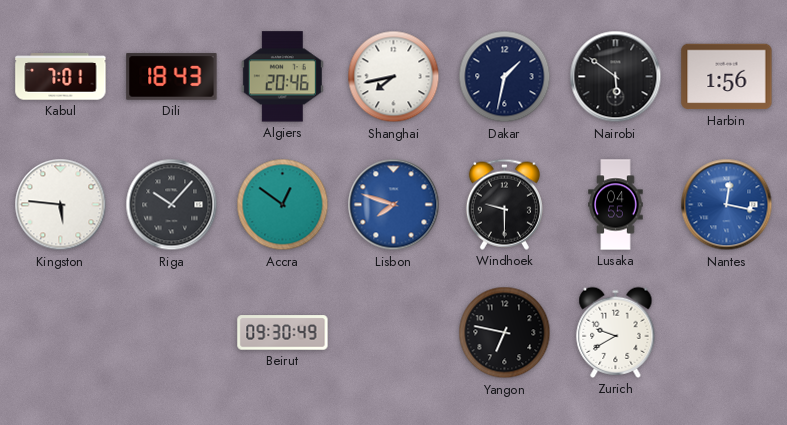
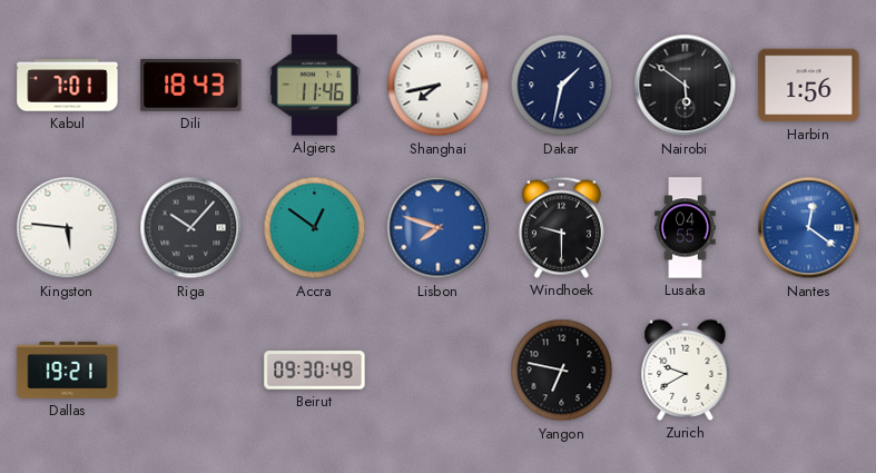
Algiers: 20:46 -> 11:46
Nantes: 12:17 -> 12:21
Dallas: none -> 19:21
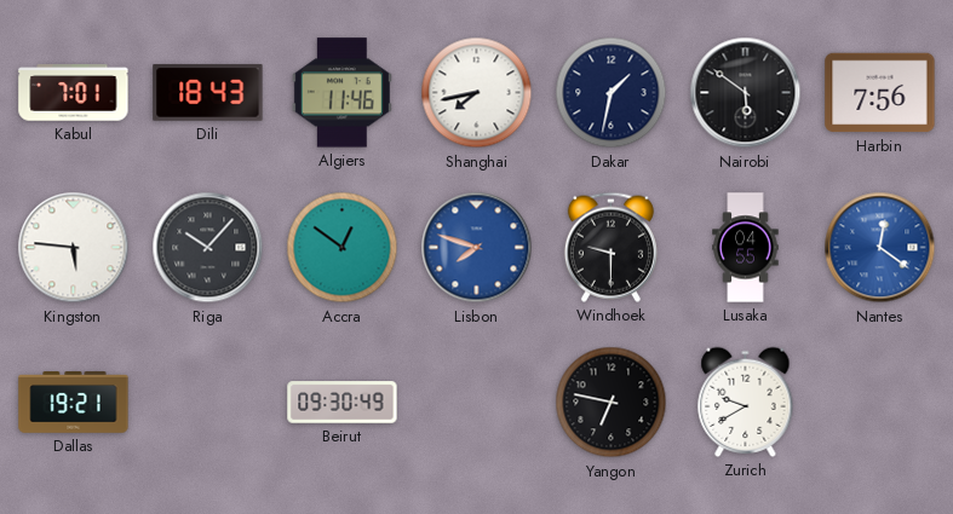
Harbin: 1:56 -> 7:56
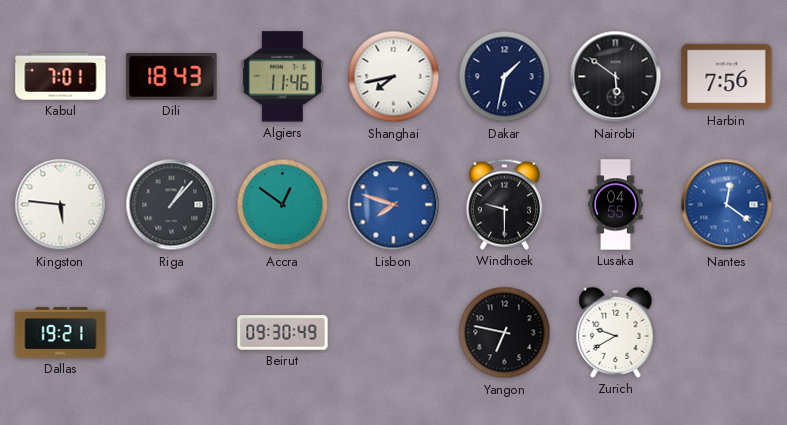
Riga: 10:07 -> 1:07
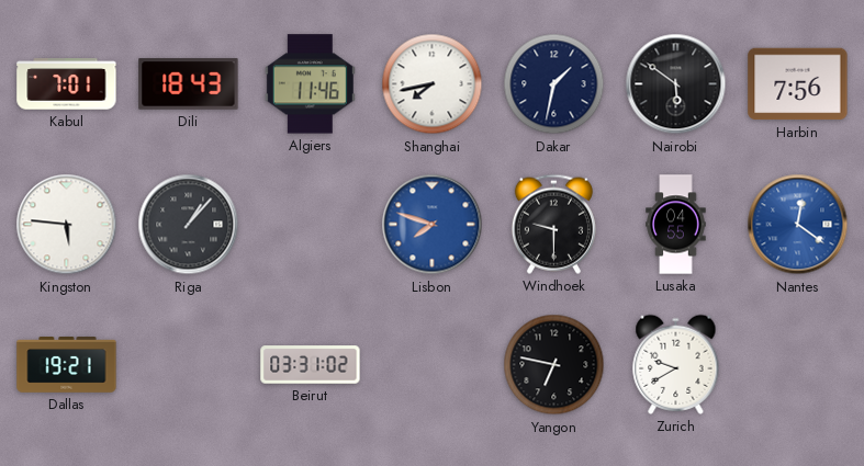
Accra: 12:51 -> none
Beirut: 09:30 -> 03:31
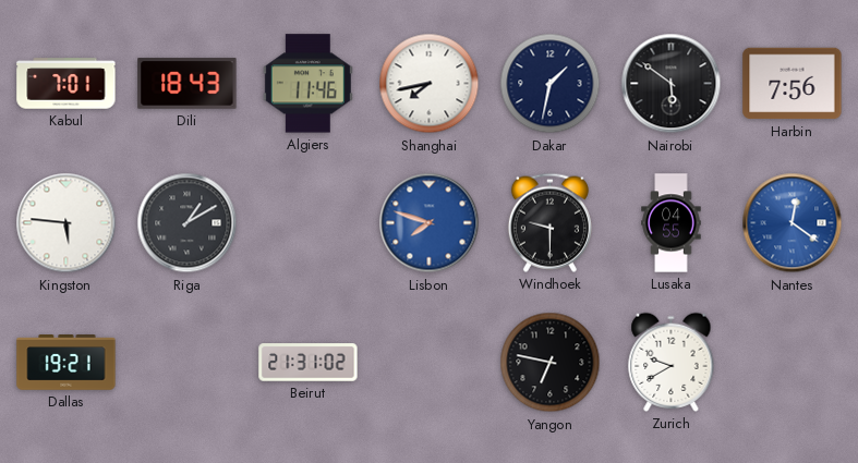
Riga: 1:07 -> 1:10
Beirut: 03:31 -> 21:31
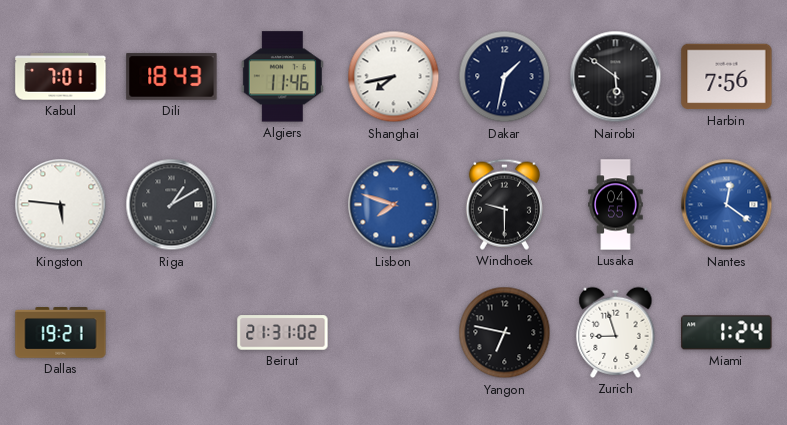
Zurich: 9:40 -> 8:57
Miami: none -> 1:24
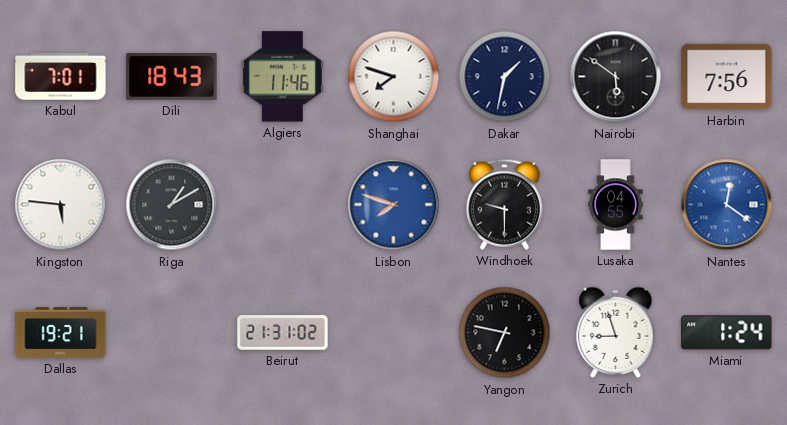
Shanghai: 7:43 -> 7:48
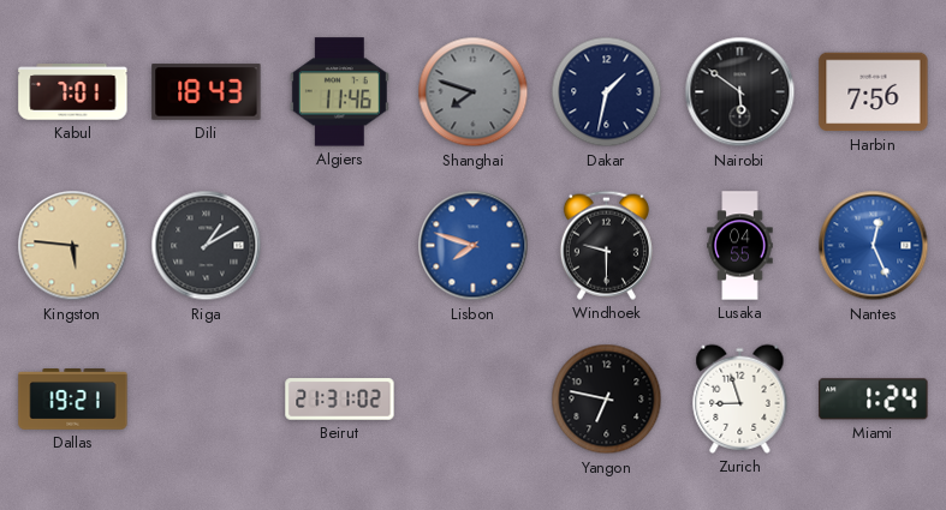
Shanghai dial: white -> grey
Kingston dial: white -> champagne
Nantes: 12:21 -> 12:26
